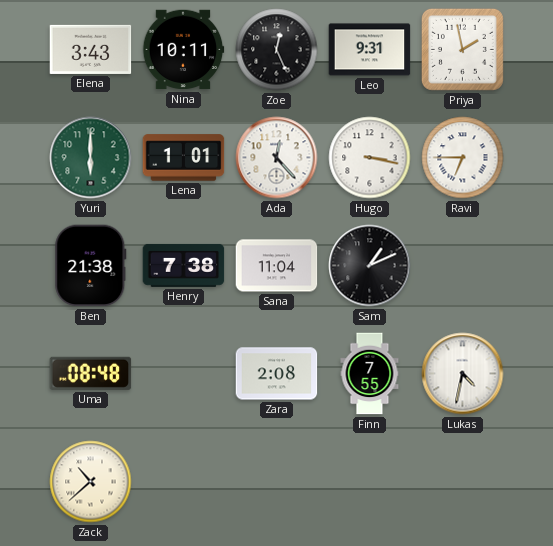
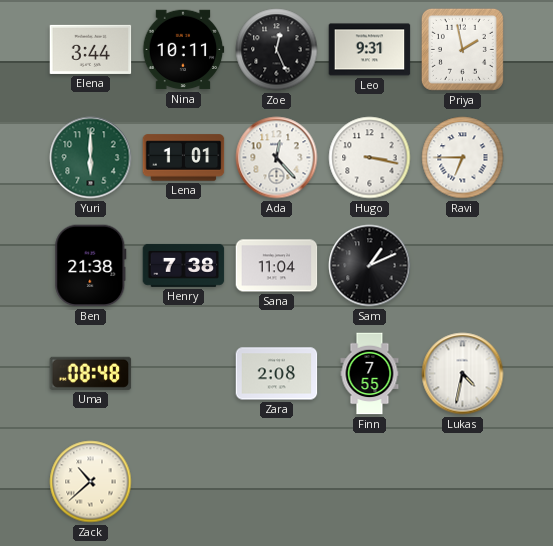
Elena: 3:43 -> 3:44
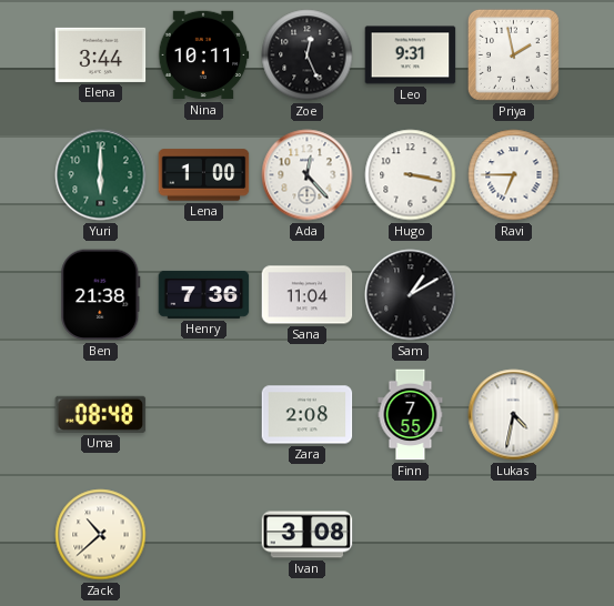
Lena: 1:01 -> 1:00
Henry: 7:38 -> 7:36
Sam: 1:11 -> 1:10
Ivan: none -> 3:08
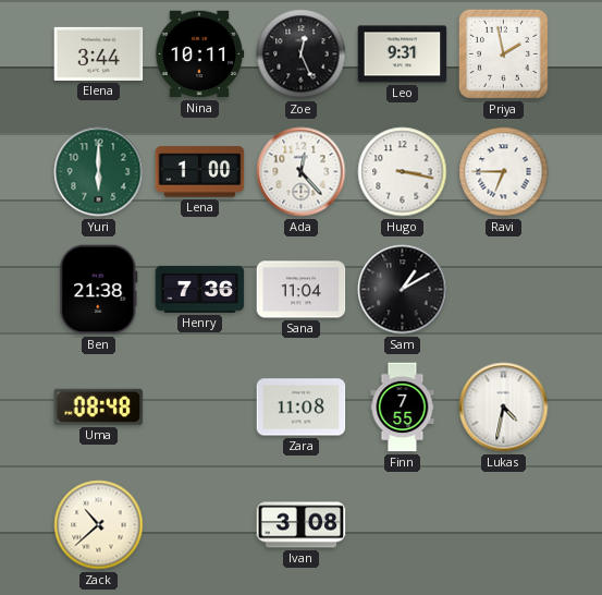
Zara: 2:08 -> 11:08
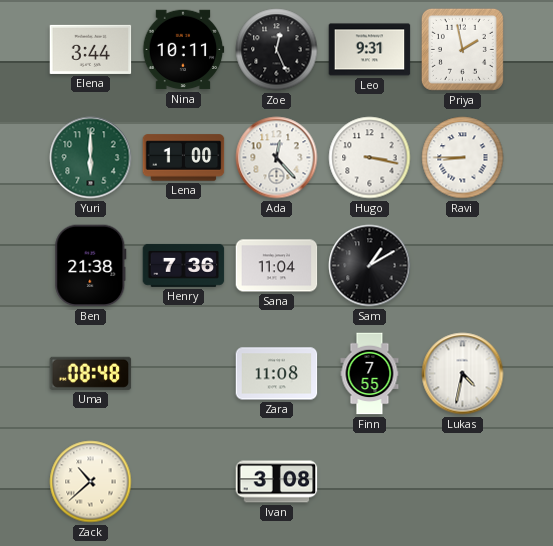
Ravi: 6:45 -> 8:45
